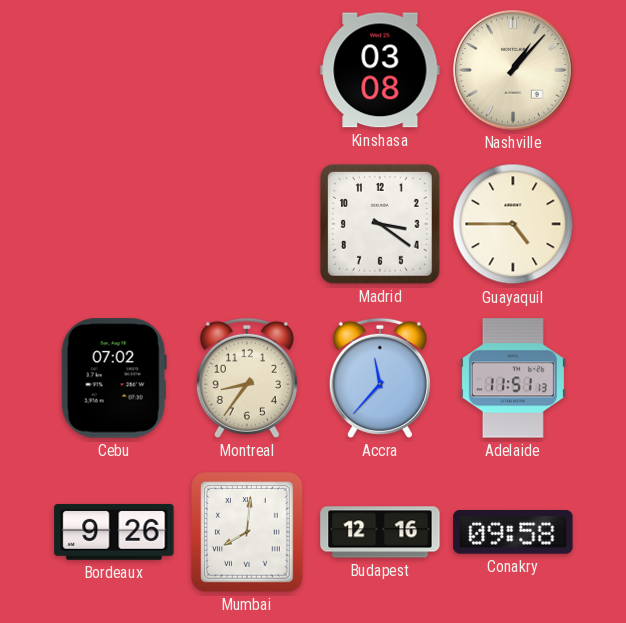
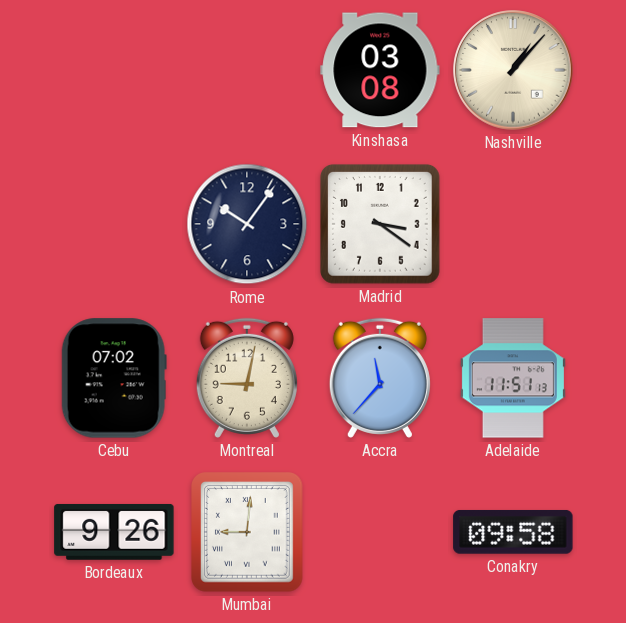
Rome: none -> 10:06
Guayaquil: 4:45 -> none
Montreal: 8:36 -> 9:02
Mumbai: 8:01 -> 9:01
Budapest: 12:16 -> none
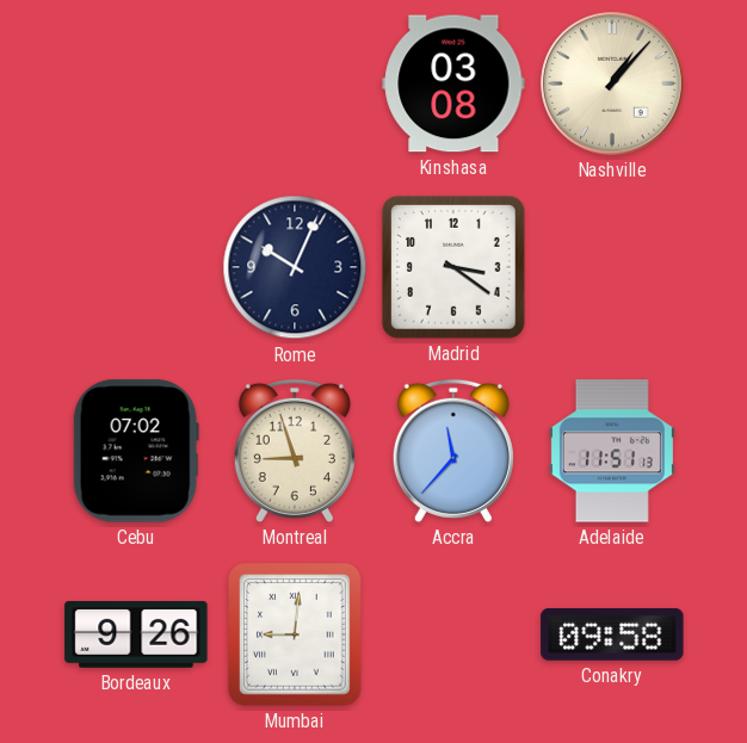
Rome: 10:06 -> 10:04
Montreal: 9:02 -> 8:57
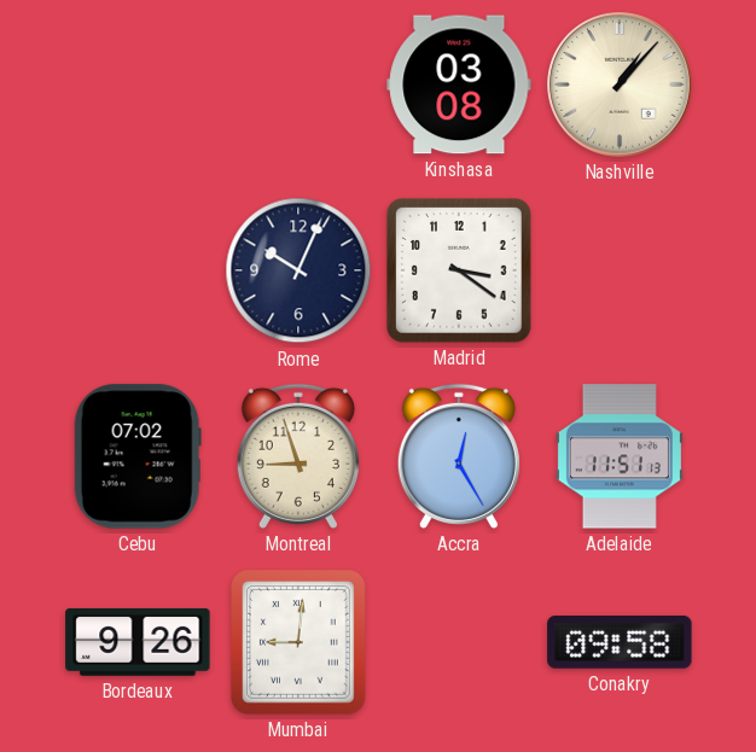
Accra: 11:37 -> 12:25
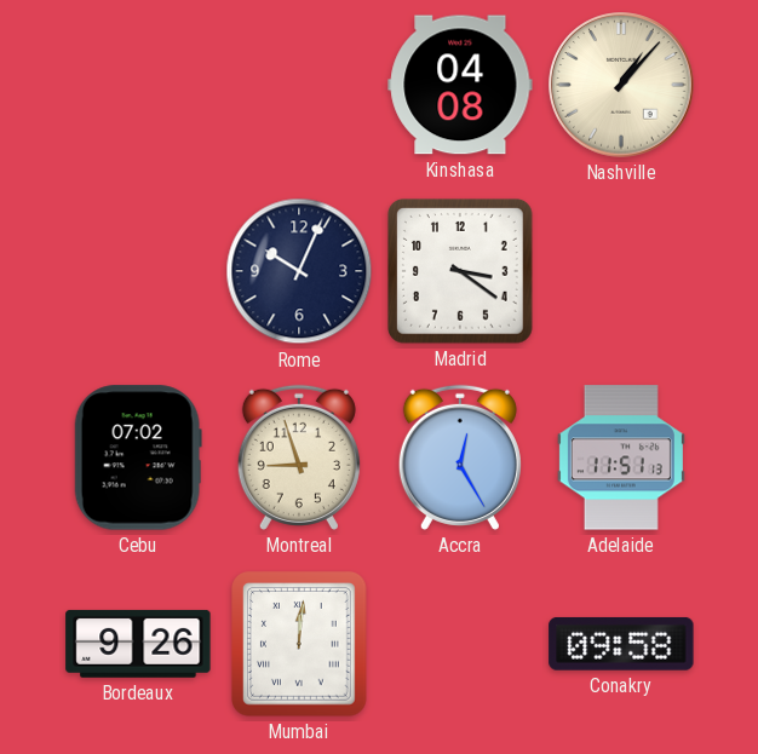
Kinshasa: 03:08 -> 04:08
Mumbai: 9:01 -> 12:01
